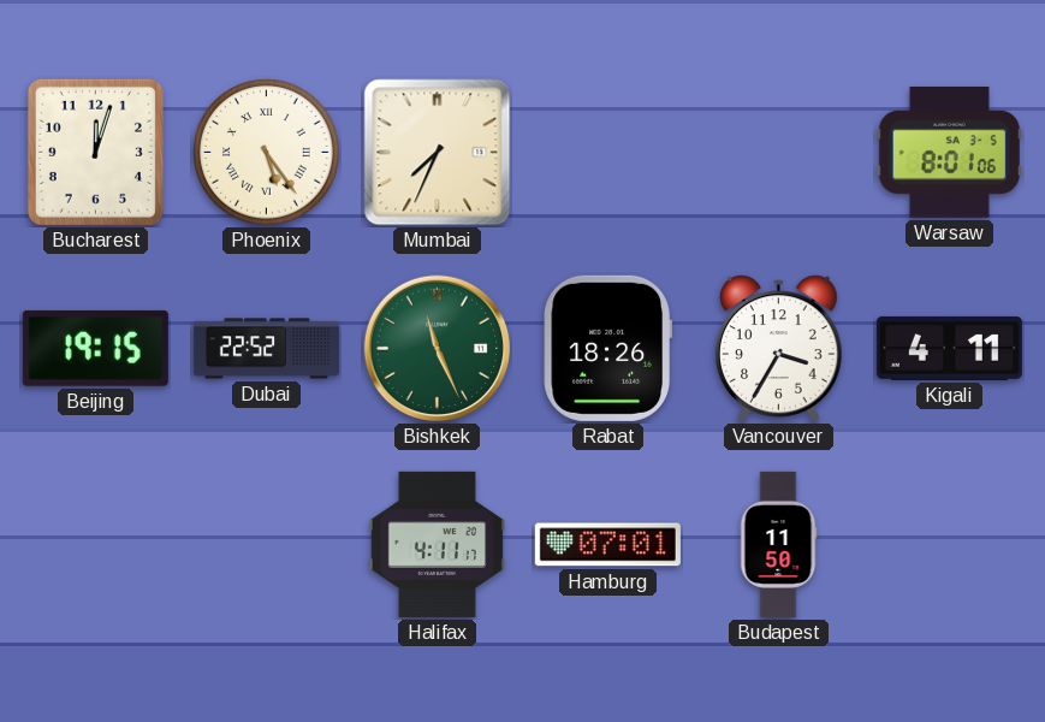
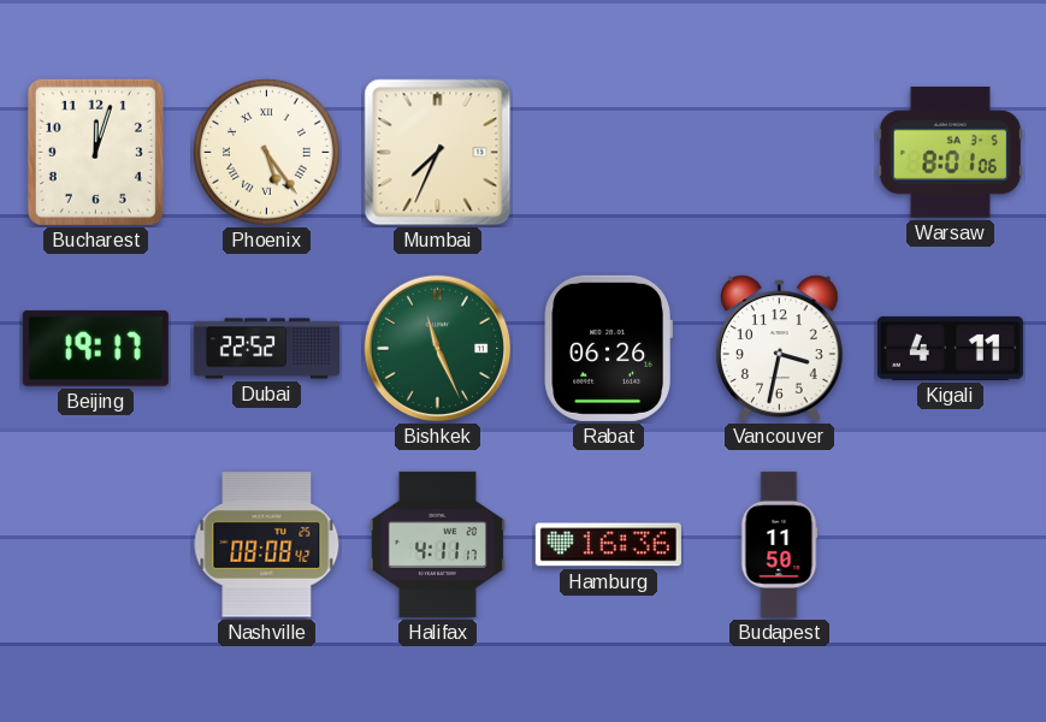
Beijing: 19:15 -> 19:17
Rabat: 18:26 -> 06:26
Vancouver: 3:35 -> 3:32
Nashville: none -> 08:08
Hamburg: 07:01 -> 16:36
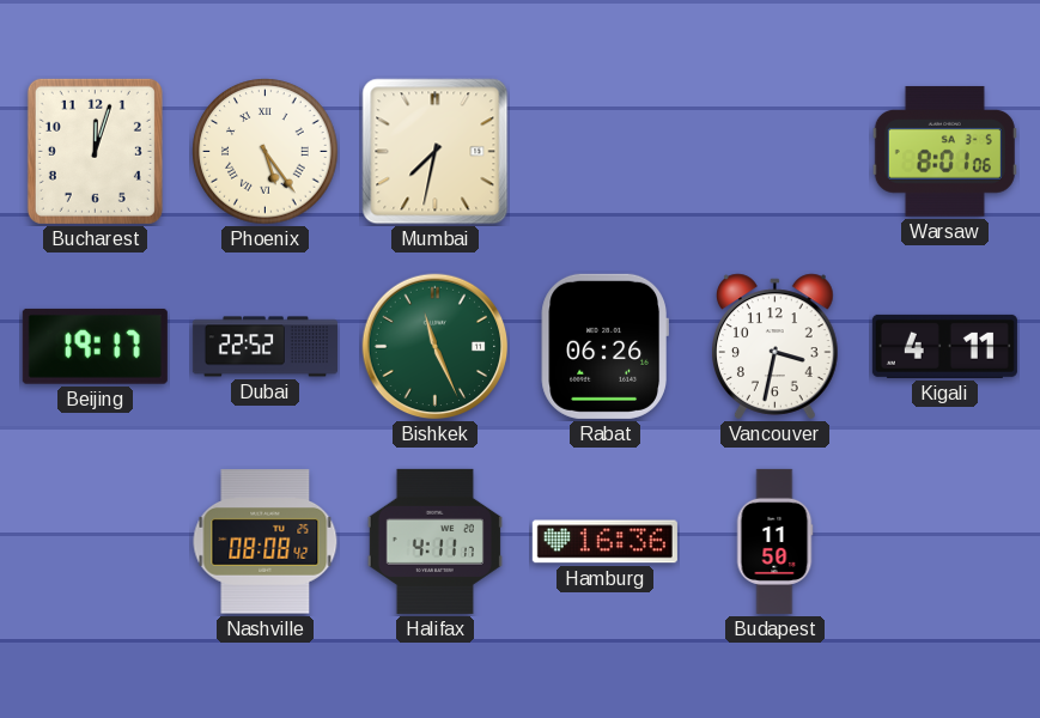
Mumbai: 7:34 -> 7:32
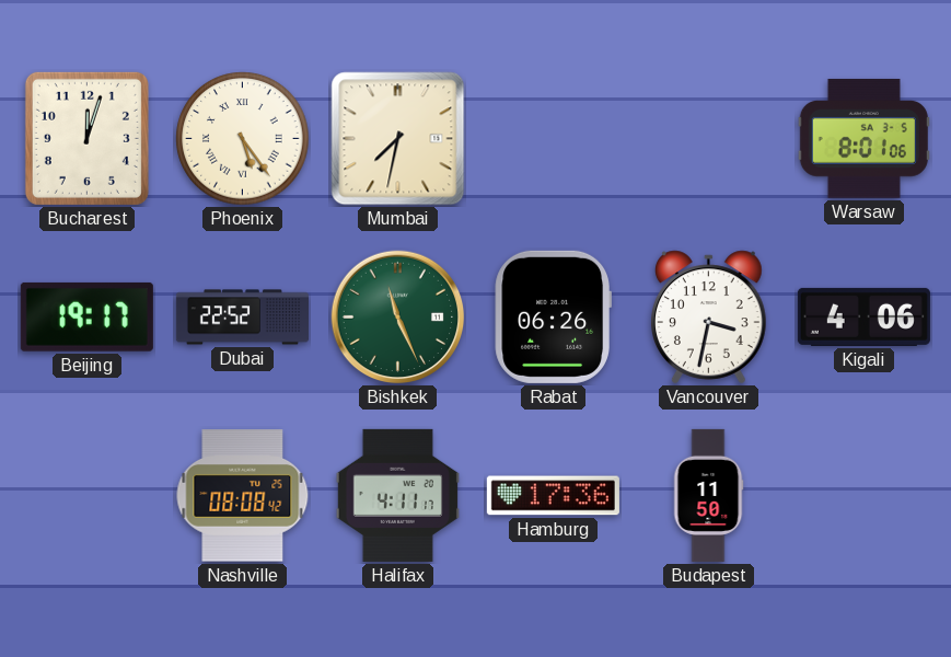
Kigali: 4:11 -> 4:06
Hamburg: 16:36 -> 17:36
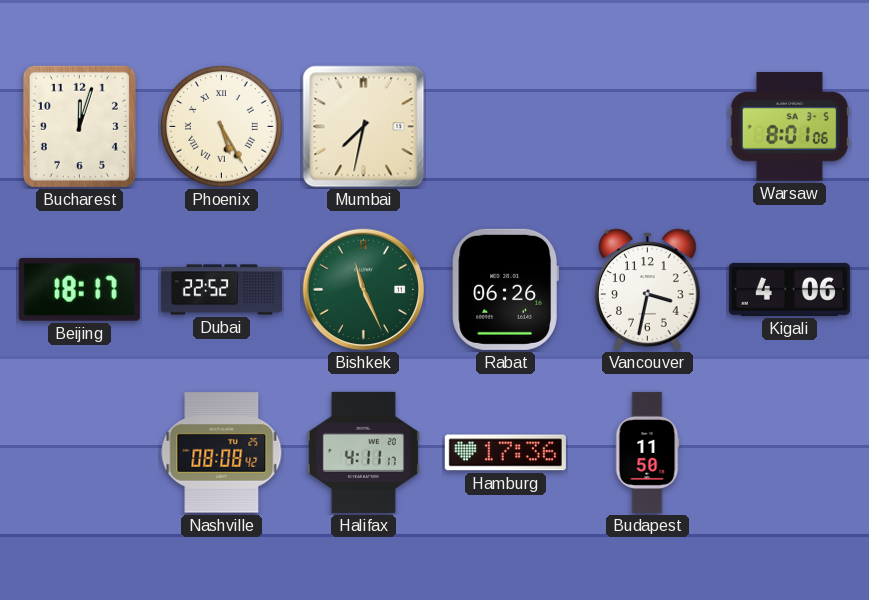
Phoenix: 5:24 -> 5:25
Beijing: 19:17 -> 18:17
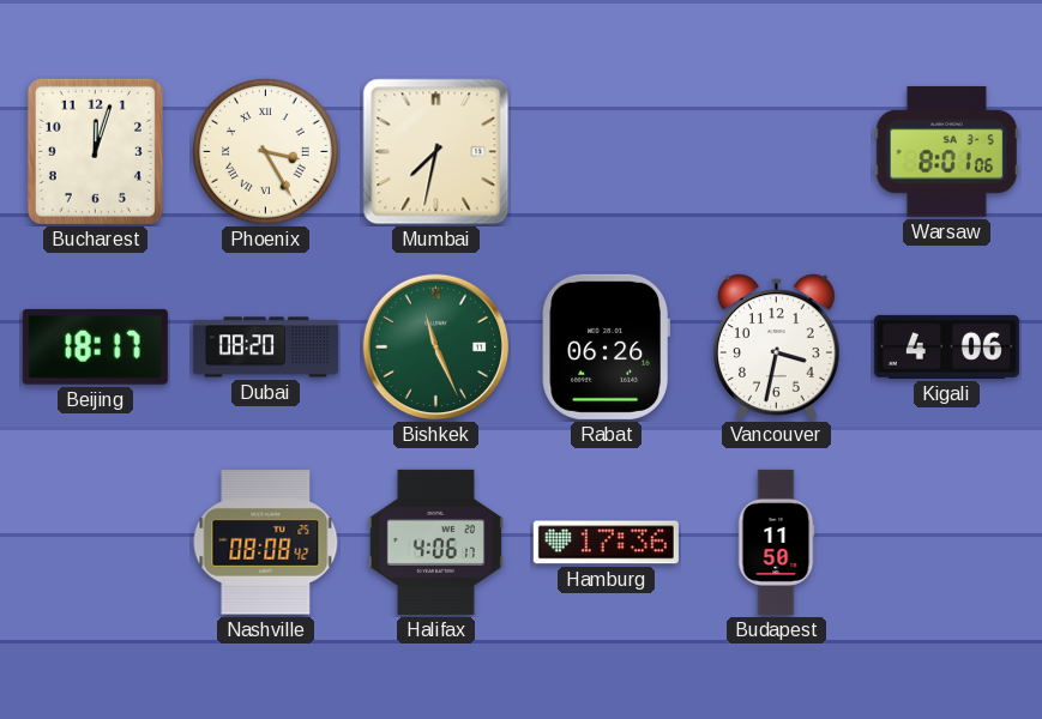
Phoenix: 5:25 -> 3:25
Dubai: 22:52 -> 08:20
Halifax: 4:11 -> 4:06
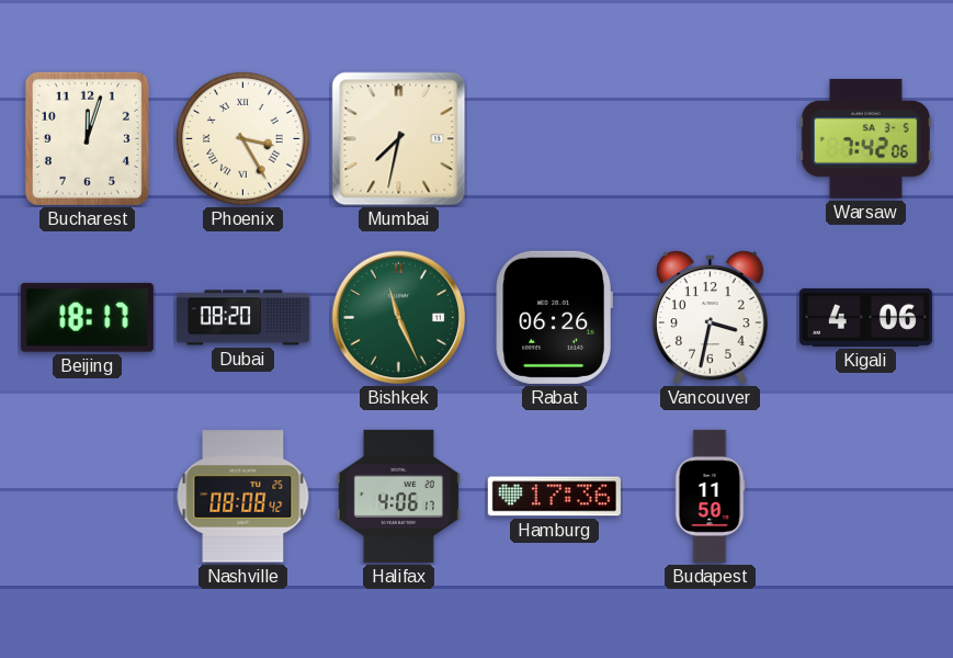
Warsaw: 8:01 -> 7:42
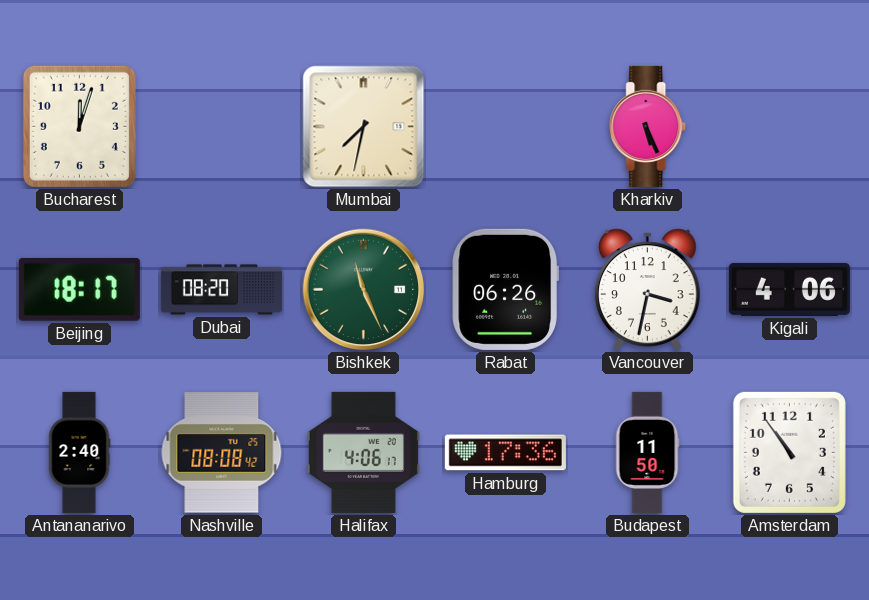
Phoenix: 3:25 -> none
Kharkiv: none -> 5:26
Warsaw: 7:42 -> none
Antananarivo: none -> 2:40
Amsterdam: none -> 10:54
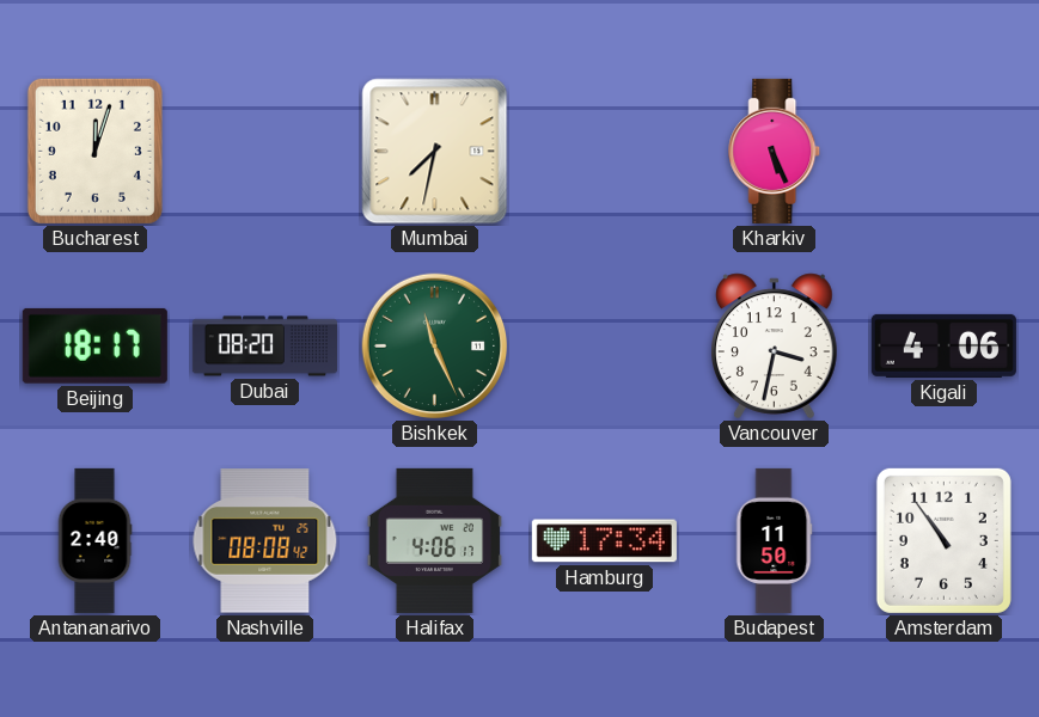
Rabat: 06:26 -> none
Hamburg: 17:36 -> 17:34
